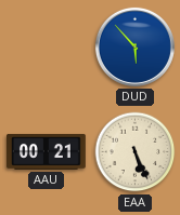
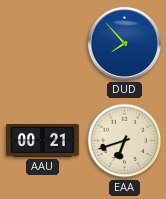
DUD: 5:53 -> 7:53
EAA: 5:26 -> 6:42
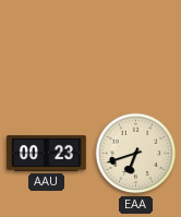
DUD: 7:53 -> none
AAU: 00:21 -> 00:23
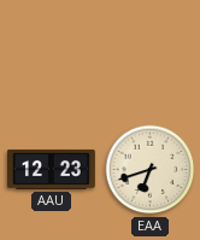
AAU: 00:23 -> 12:23
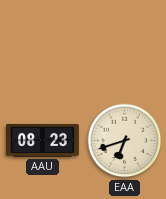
AAU: 12:23 -> 08:23
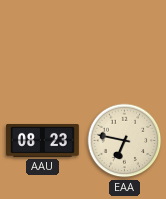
EAA: 6:42 -> 6:47
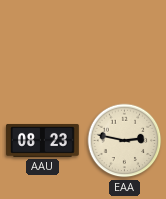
EAA: 6:47 -> 2:47
